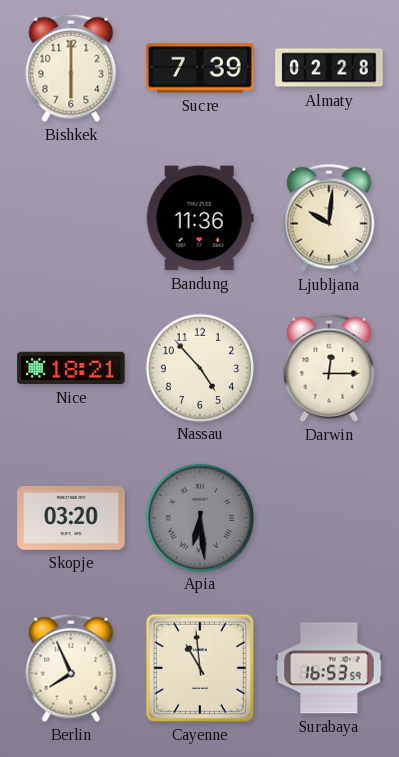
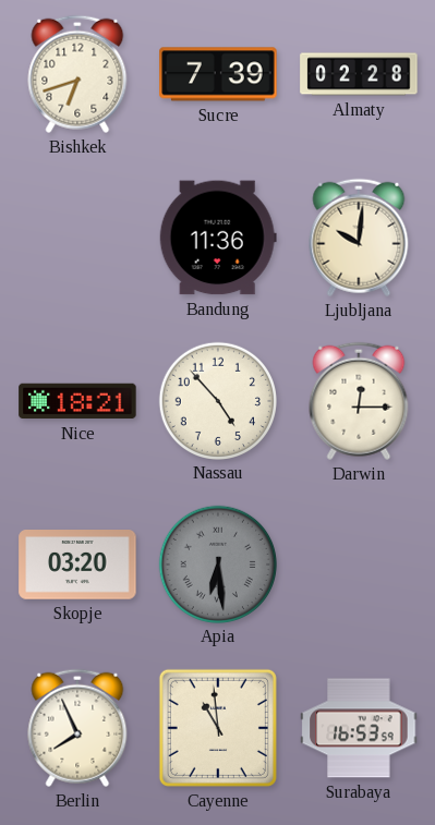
Bishkek: 6:00 -> 6:42
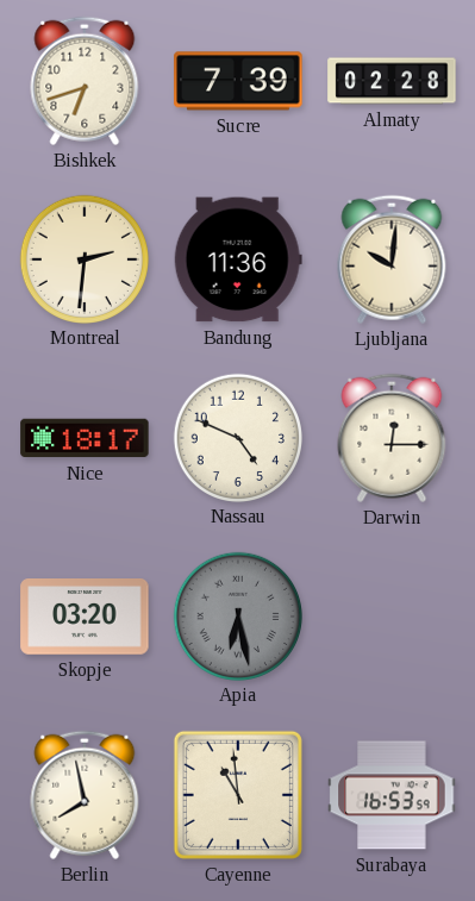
Montreal: none -> 2:31
Nice: 18:21 -> 18:17
Nassau: 4:53 -> 4:49
Apia: 6:29 -> 6:28
Berlin: 7:56 -> 7:58
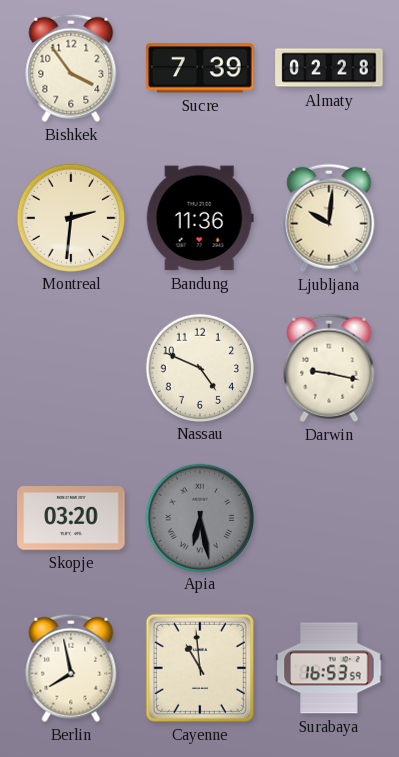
Bishkek: 6:42 -> 3:54
Nice: 18:17 -> none
Darwin: 12:15 -> 9:17
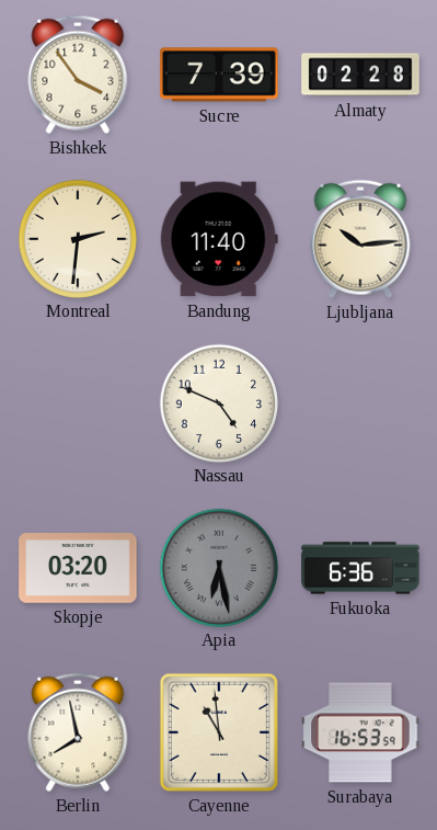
Bandung: 11:36 -> 11:40
Ljubljana: 10:01 -> 10:14
Darwin: 9:17 -> none
Fukuoka: none -> 6:36
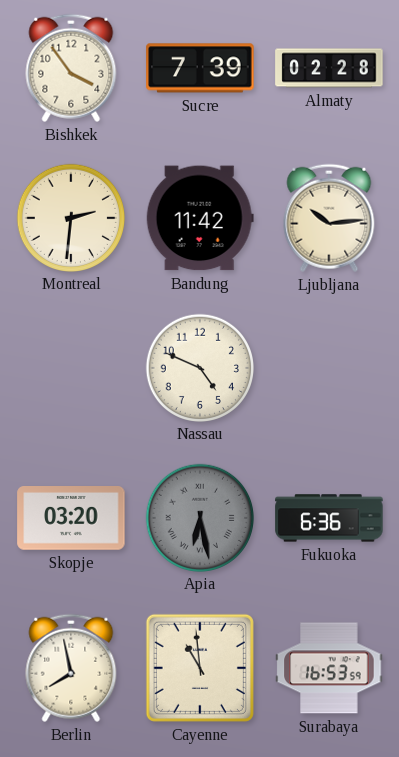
Bandung: 11:40 -> 11:42
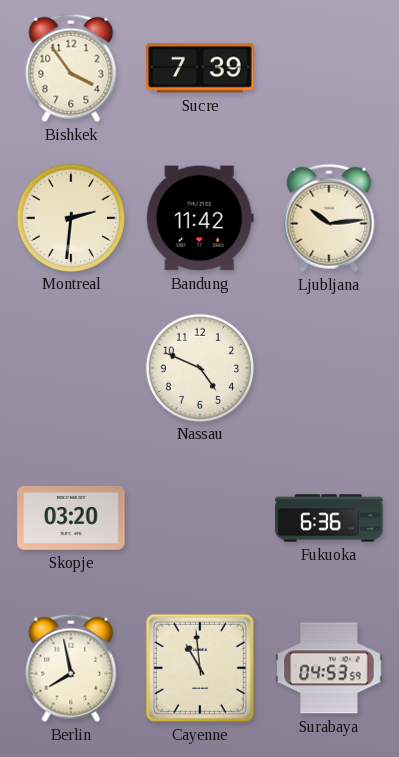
Almaty: 02:28 -> none
Apia: 6:28 -> none
Surabaya: 16:53 -> 04:53
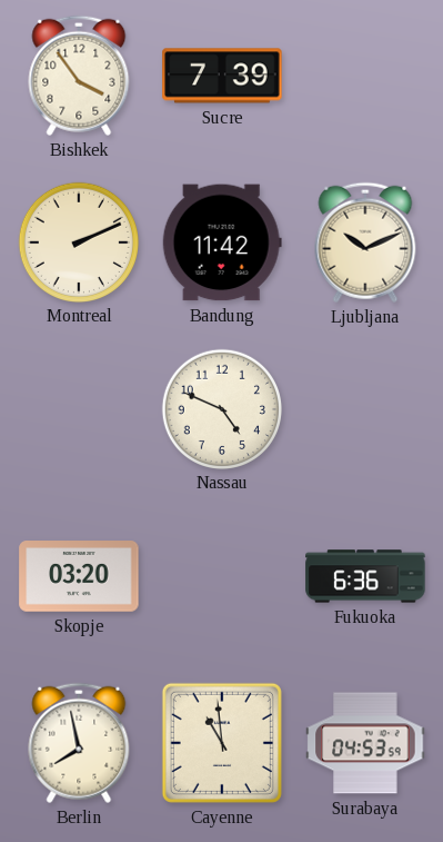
Montreal: 2:31 -> 2:11
Ljubljana: 10:14 -> 10:11
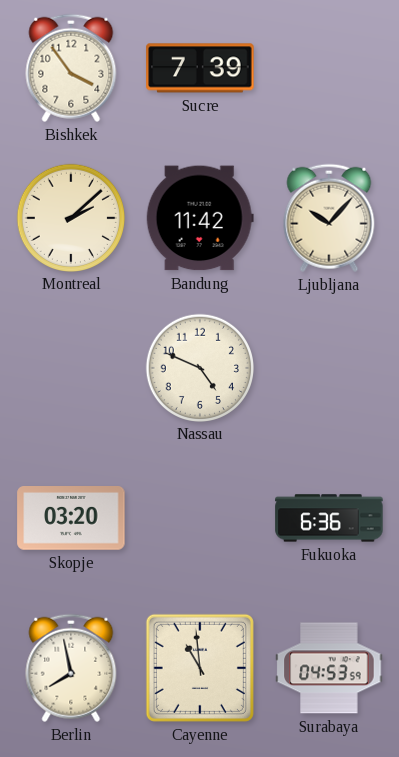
Montreal: 2:11 -> 2:08
Ljubljana: 10:11 -> 10:07
